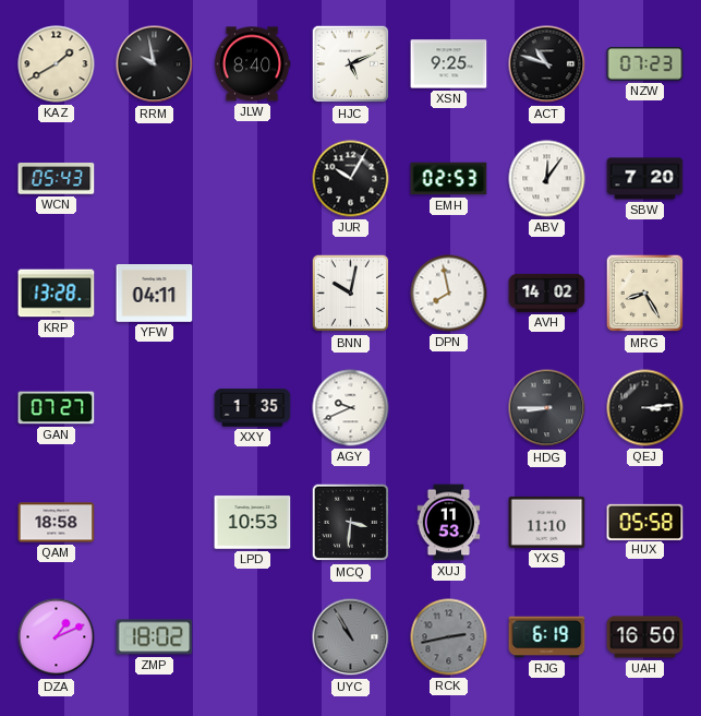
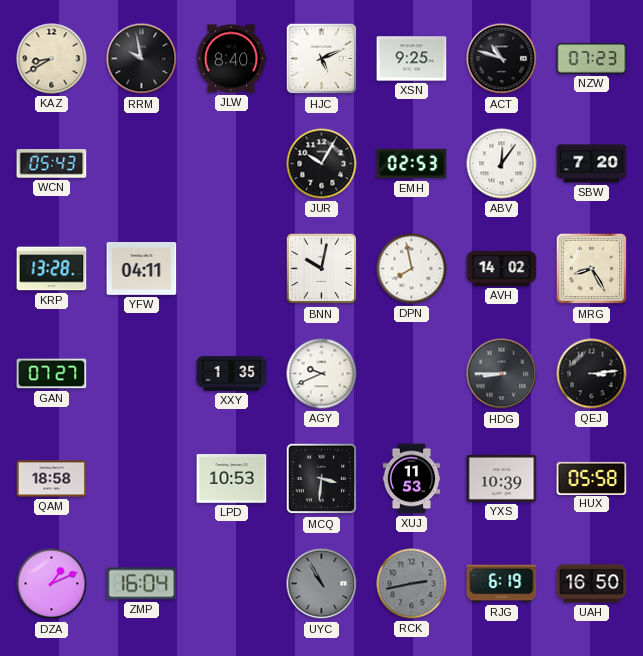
KAZ: 1:40 -> 8:40
YXS: 11:10 -> 10:39
ZMP: 18:02 -> 16:04
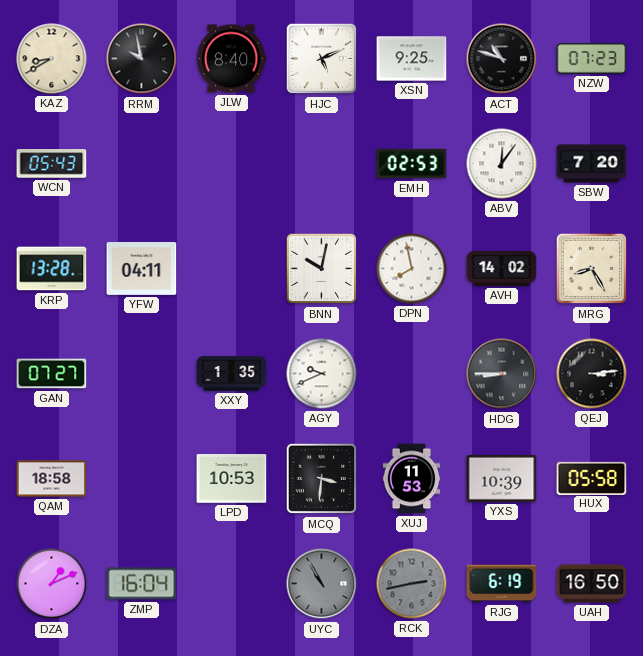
JUR: 10:05 -> none
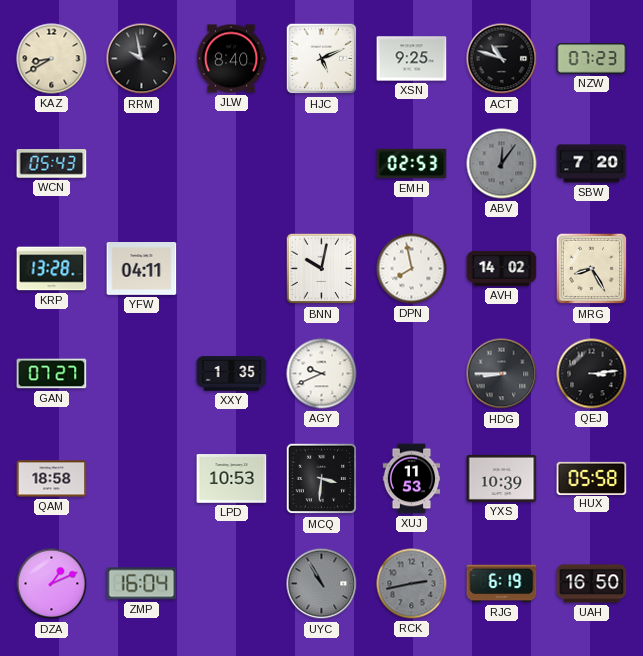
ABV dial: white -> grey
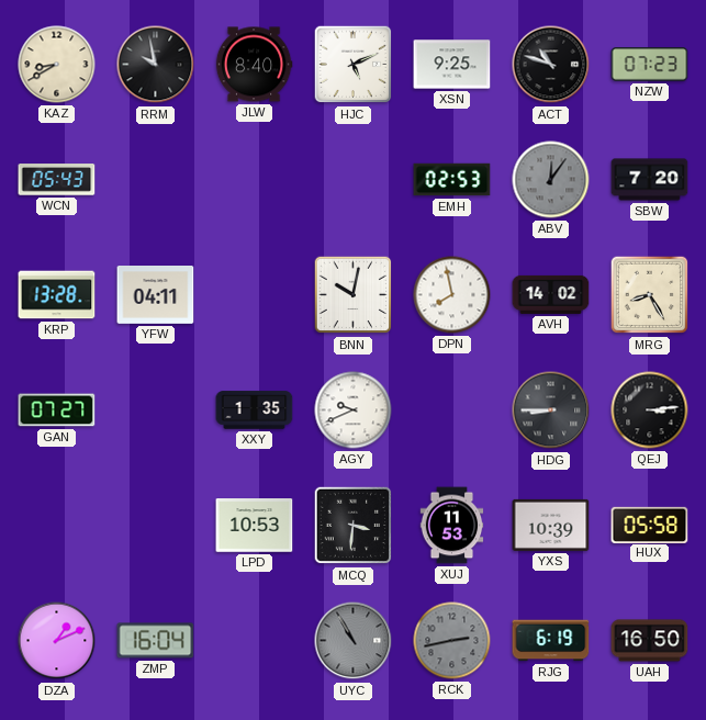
QAM: 18:58 -> none
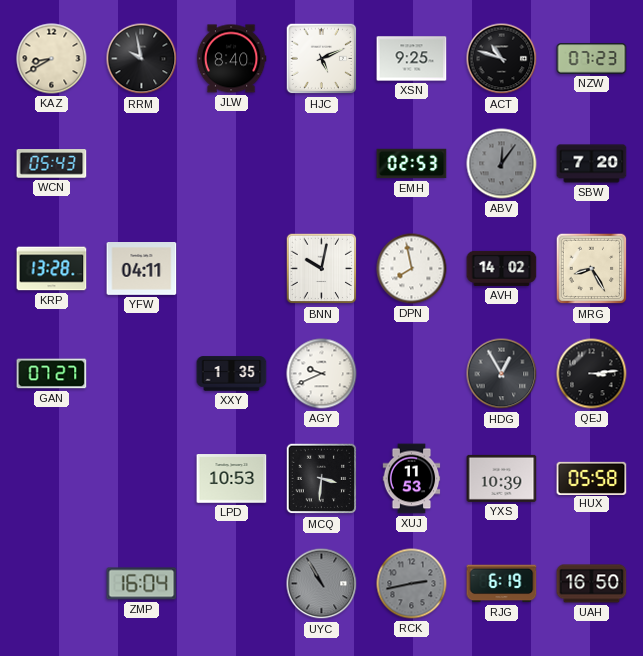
HDG: 8:45 -> 12:55
DZA: 1:11 -> none
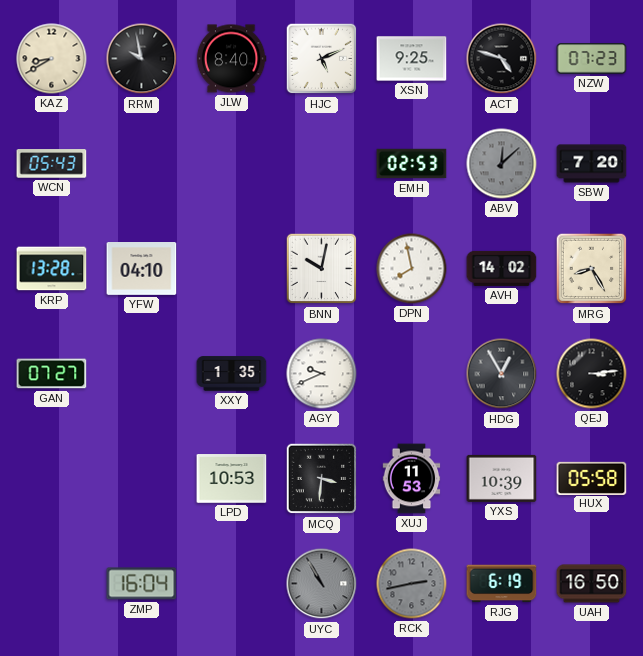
ACT: 10:48 -> 4:48
ABV: 12:06 -> 12:08
YFW: 04:11 -> 04:10
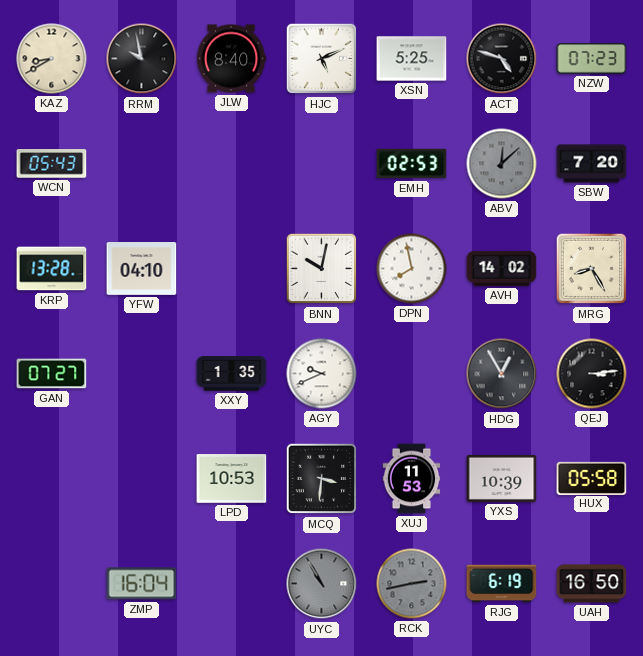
XSN: 9:25 -> 5:25
